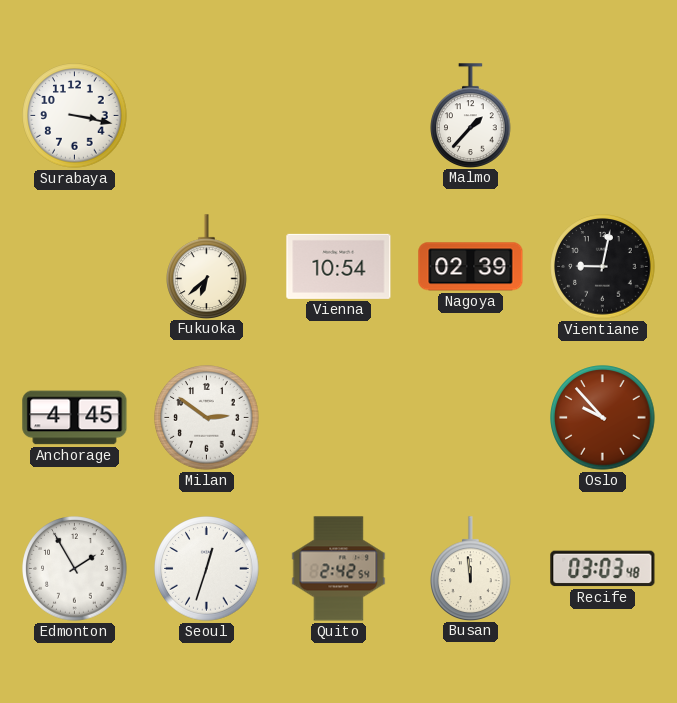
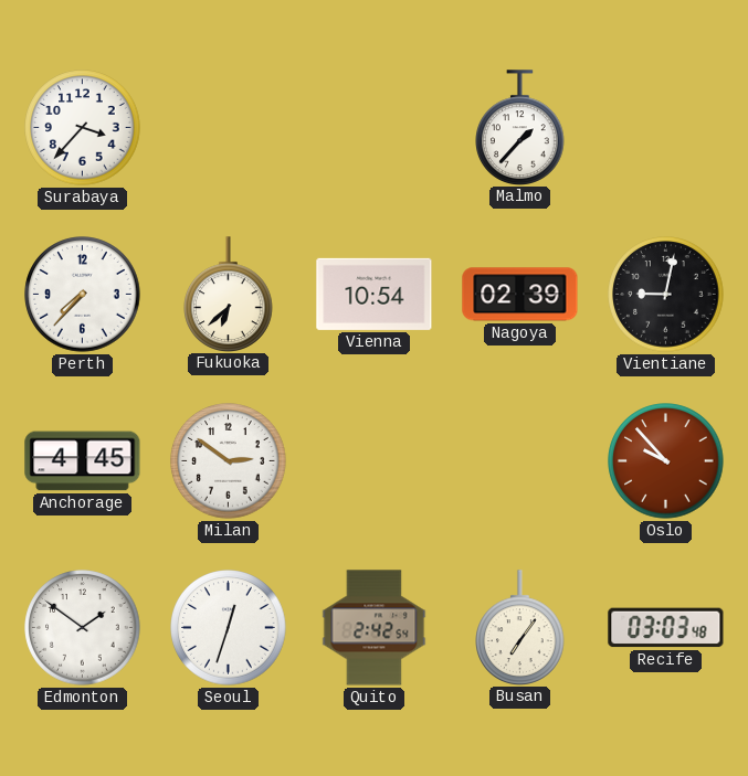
Surabaya: 3:17 -> 3:37
Perth: none -> 7:37
Edmonton: 1:55 -> 1:51
Busan: 11:59 -> 7:06
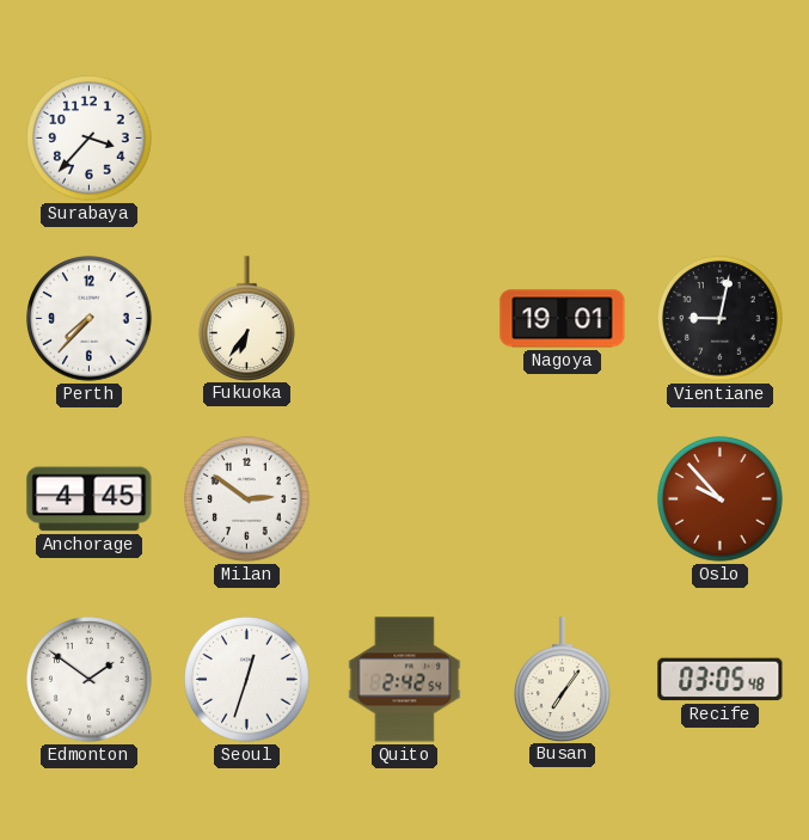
Malmo: 1:37 -> none
Fukuoka: 6:38 -> 6:36
Vienna: 10:54 -> none
Nagoya: 02:39 -> 19:01
Recife: 03:03 -> 03:05
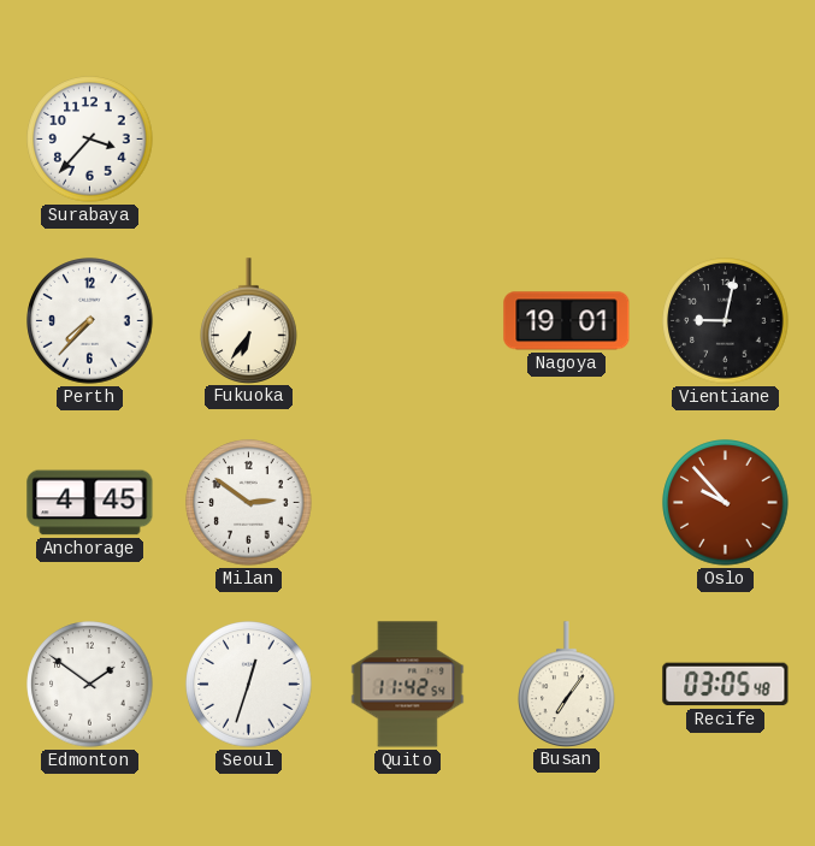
Quito: 2:42 -> 11:42
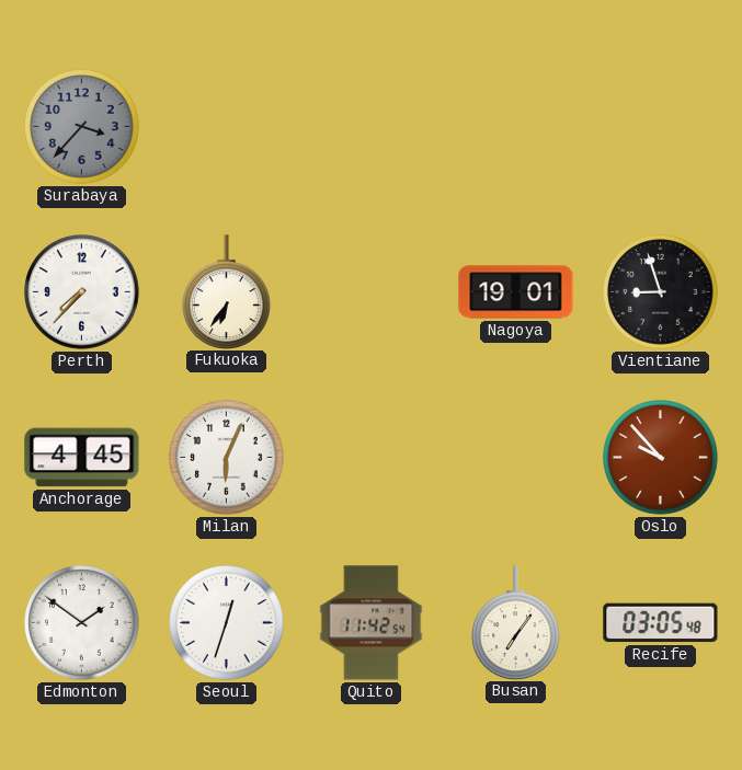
Surabaya dial: white -> grey
Vientiane: 9:02 -> 8:57
Milan: 2:51 -> 6:04
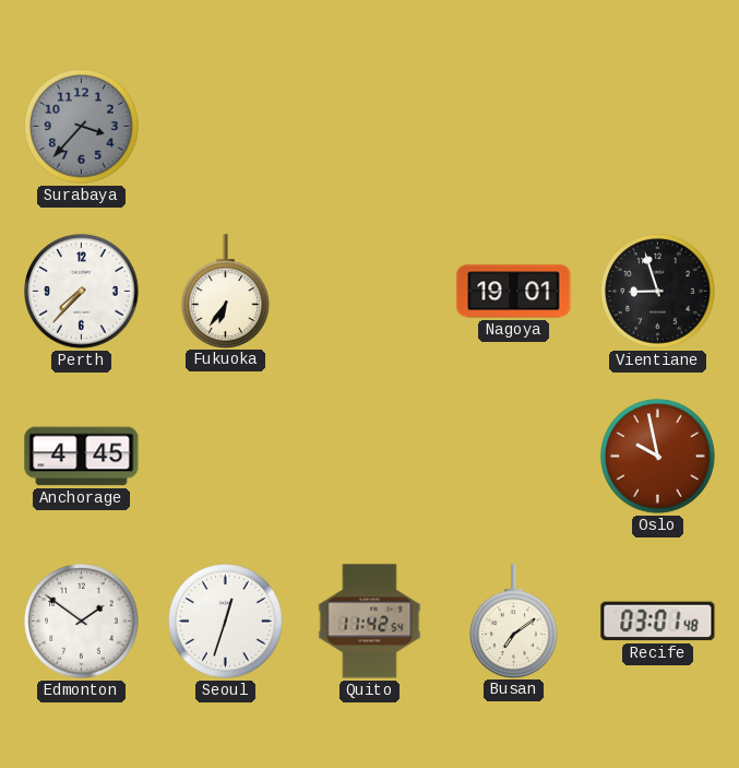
Milan: 6:04 -> none
Oslo: 9:53 -> 9:58
Busan: 7:06 -> 7:09
Recife: 03:05 -> 03:01
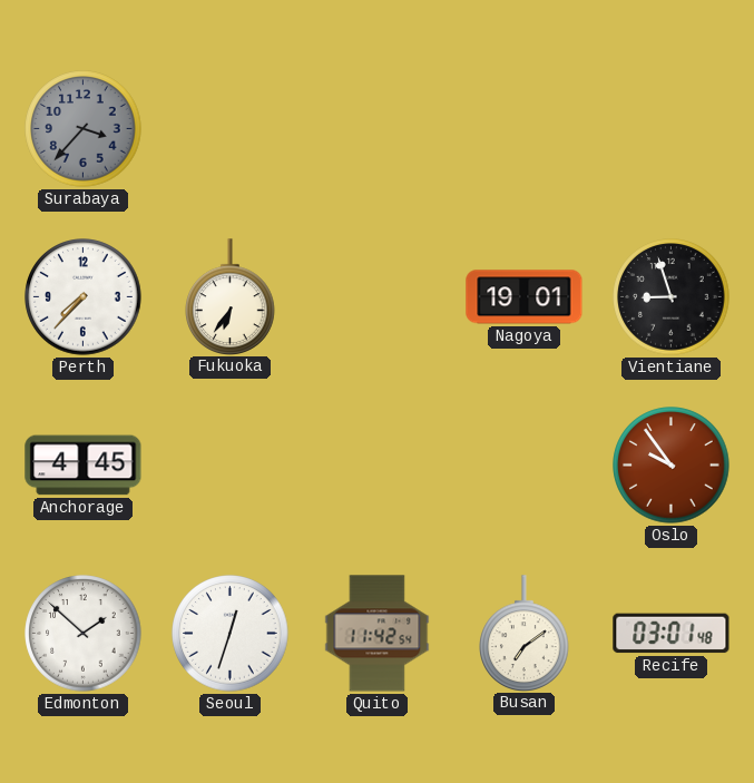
Oslo: 9:58 -> 9:54
Edmonton: 1:51 -> 1:52
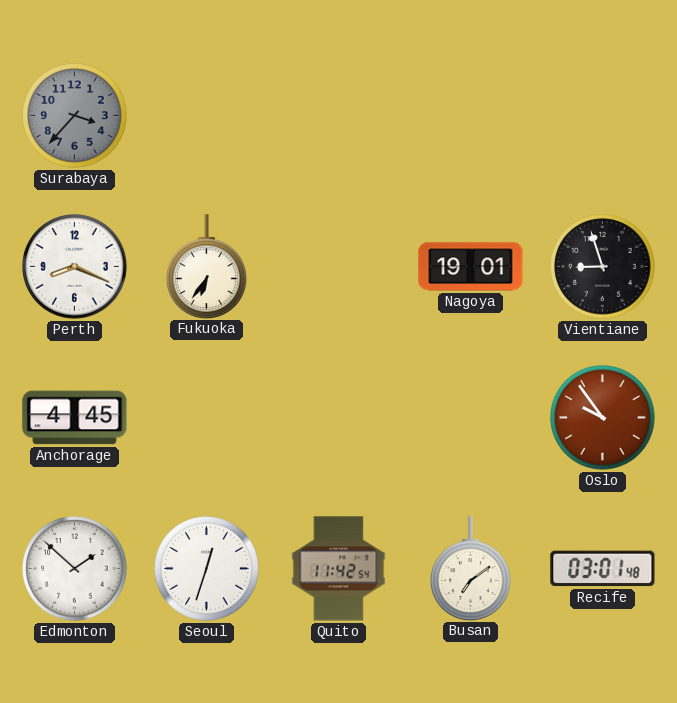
Perth: 7:37 -> 8:19
